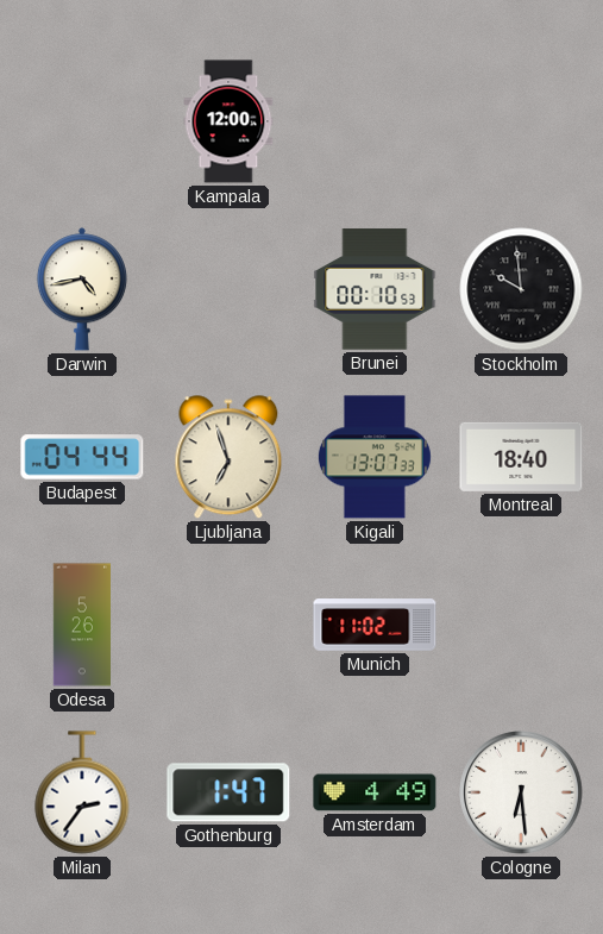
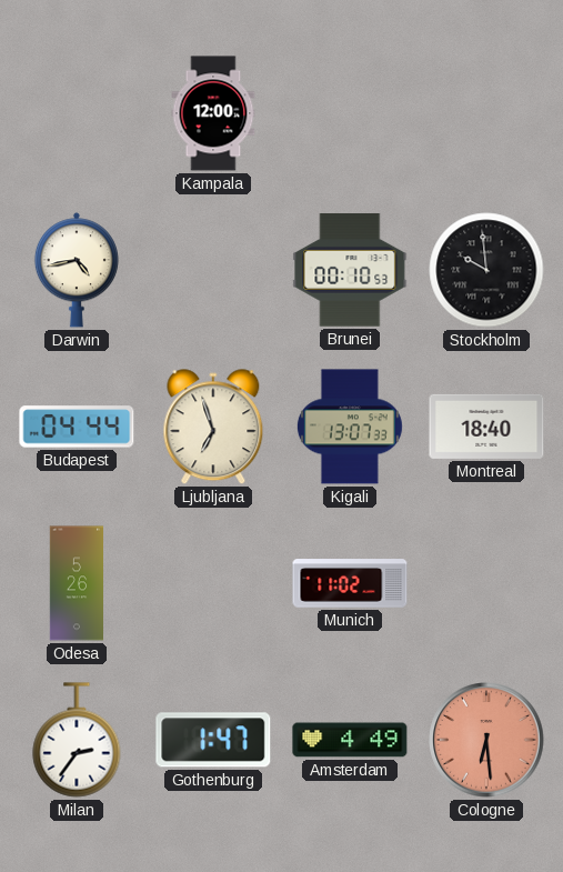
Cologne dial: white -> salmon
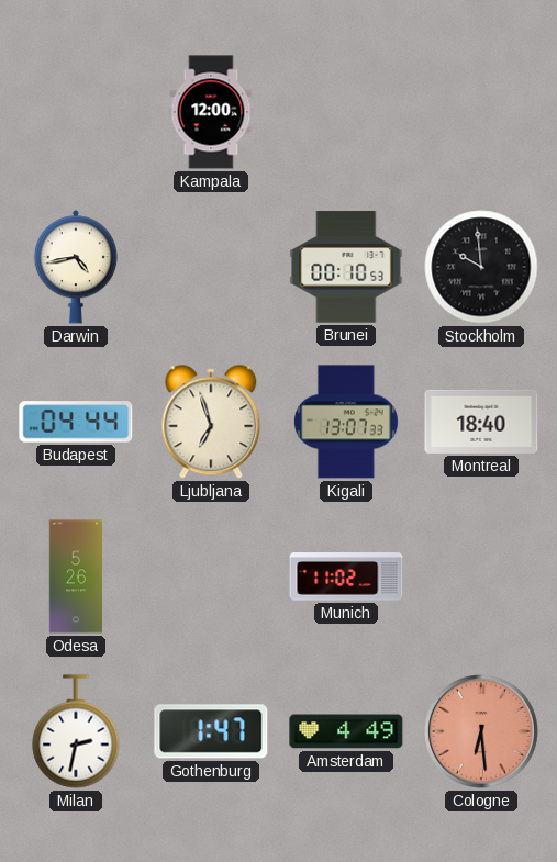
Milan: 2:36 -> 2:32
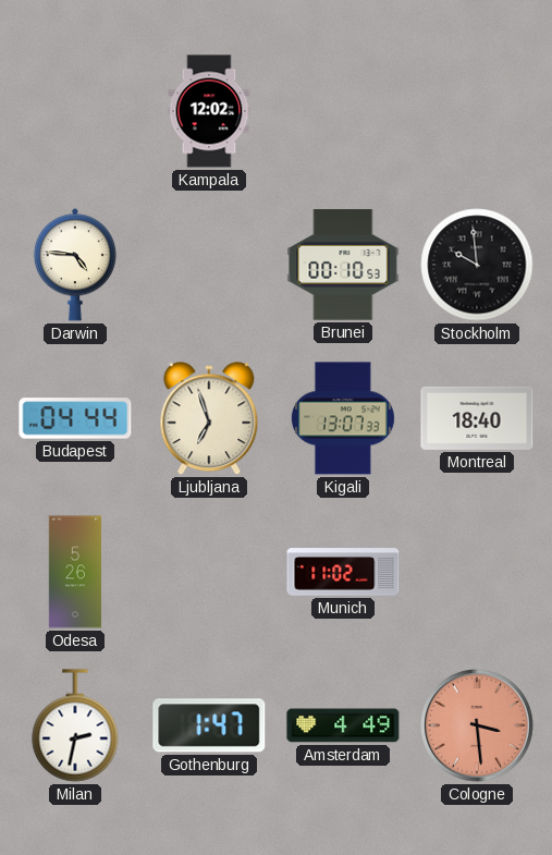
Kampala: 12:00 -> 12:02
Darwin: 4:43 -> 4:46
Cologne: 6:29 -> 3:29
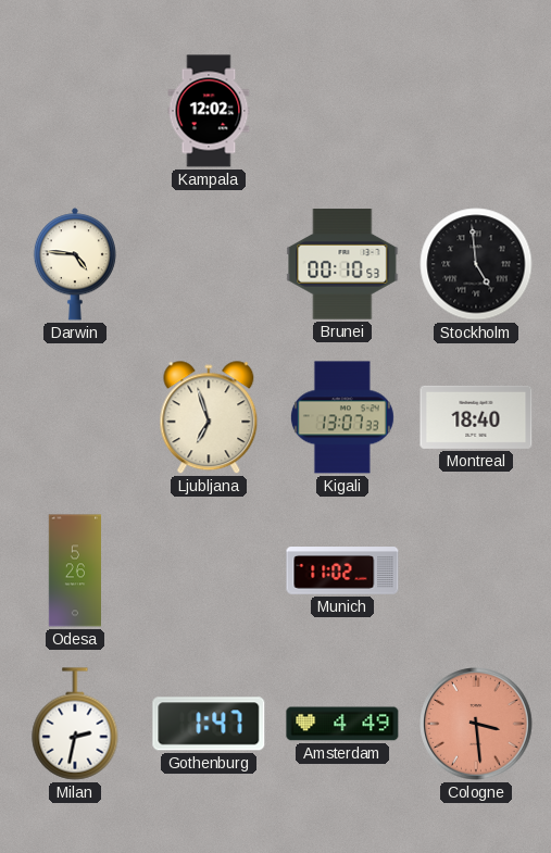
Stockholm: 9:59 -> 4:59
Budapest: 04:44 -> none
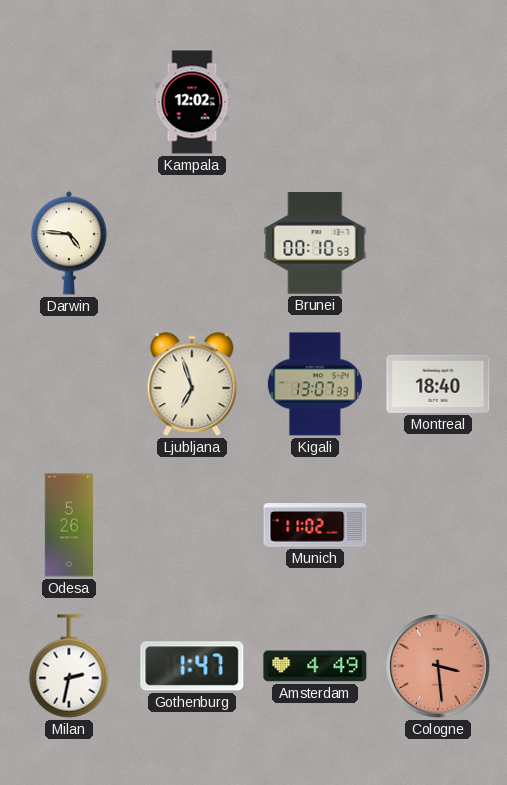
Stockholm: 4:59 -> none
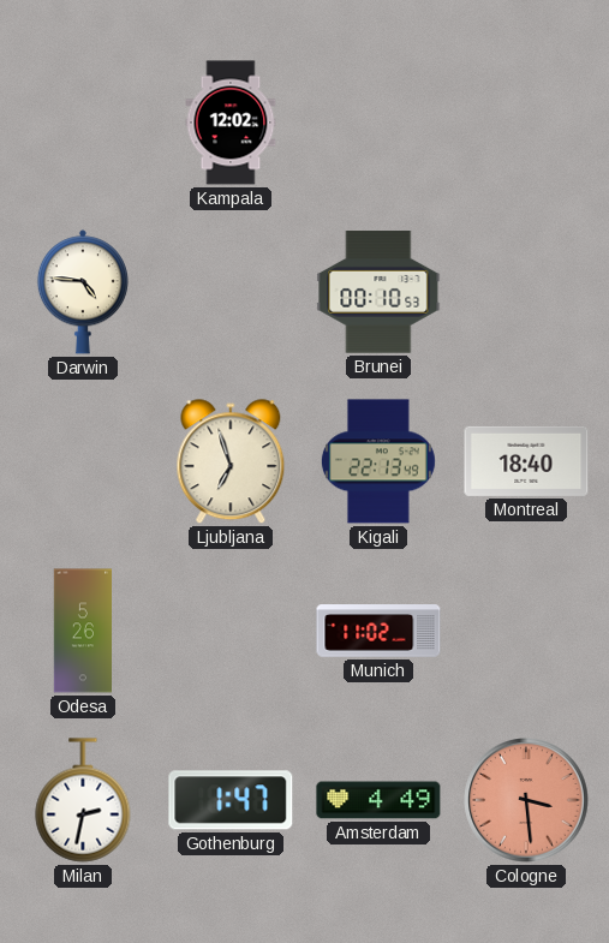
Kigali: 13:07 -> 22:13
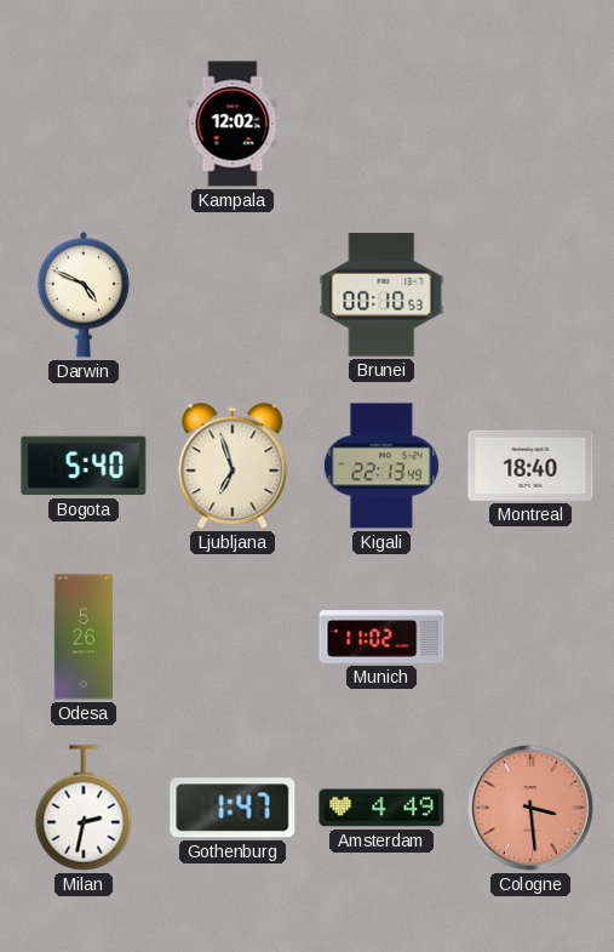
Darwin: 4:46 -> 4:49
Bogota: none -> 5:40
